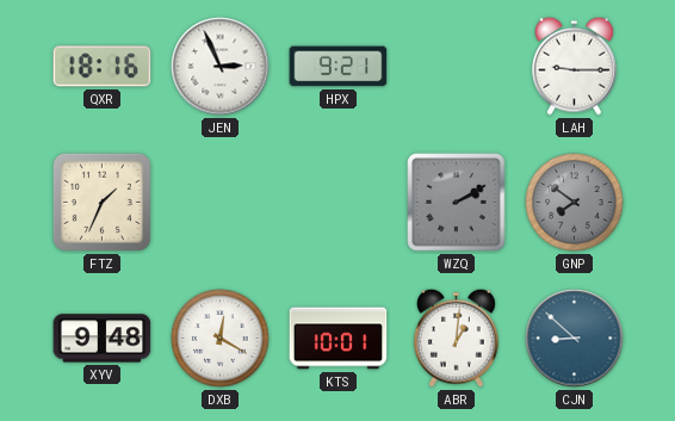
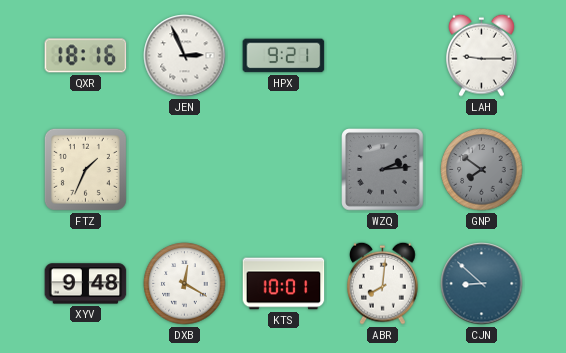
WZQ: 2:10 -> 2:14
ABR: 1:01 -> 8:01
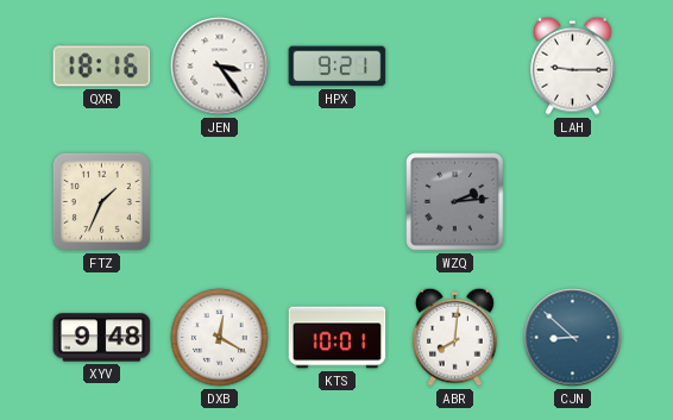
JEN: 2:56 -> 3:24
GNP: 7:51 -> none
